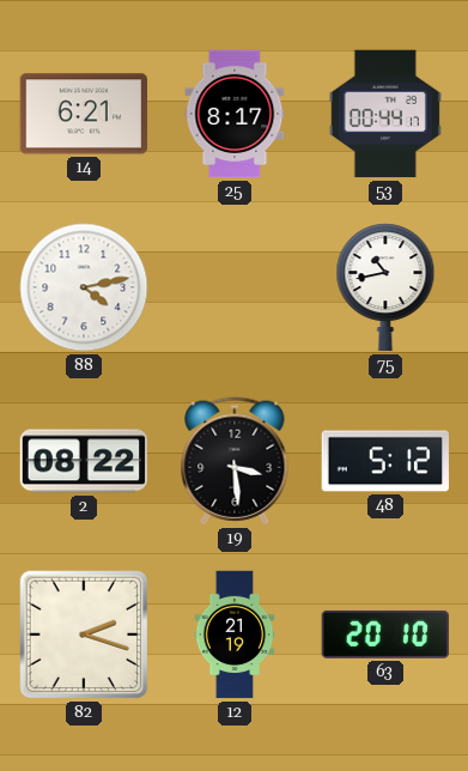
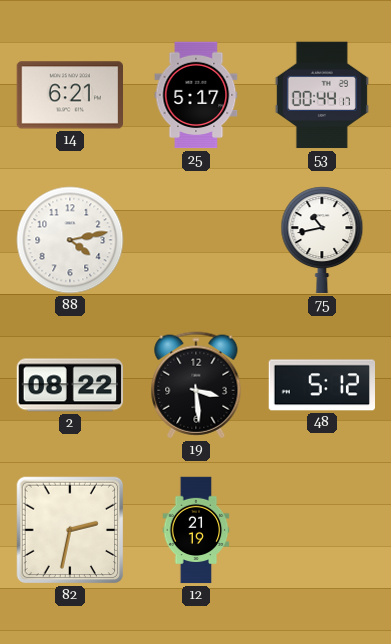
25: 8:17 -> 5:17
82: 2:18 -> 2:32
63: 20:10 -> none
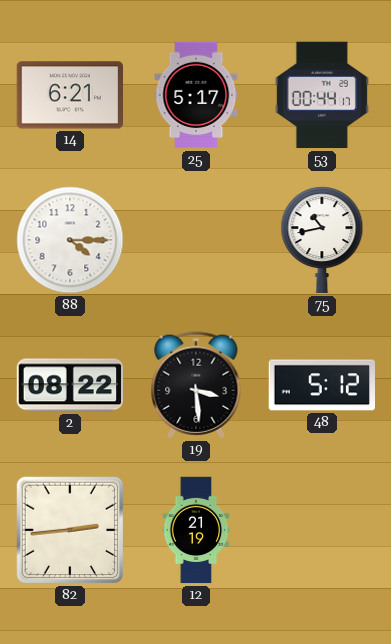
88: 4:13 -> 4:15
82: 2:32 -> 2:44
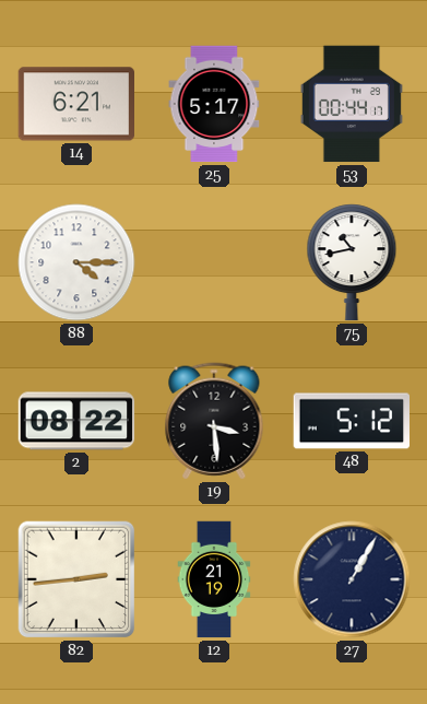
27: none -> 1:05
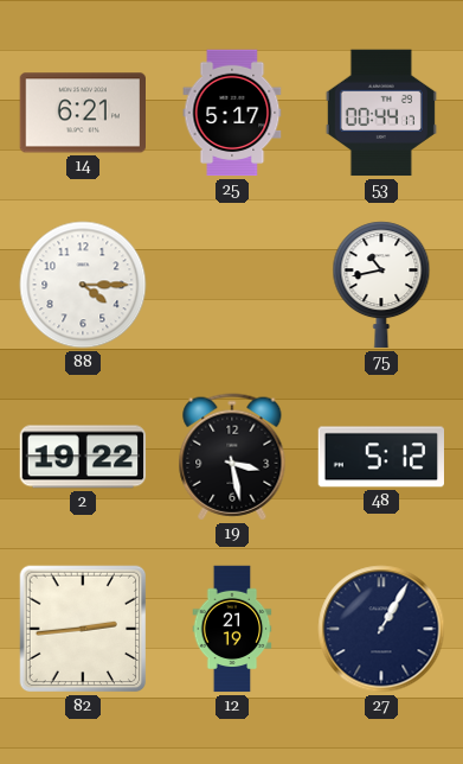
2: 08:22 -> 19:22
19: 3:29 -> 3:28
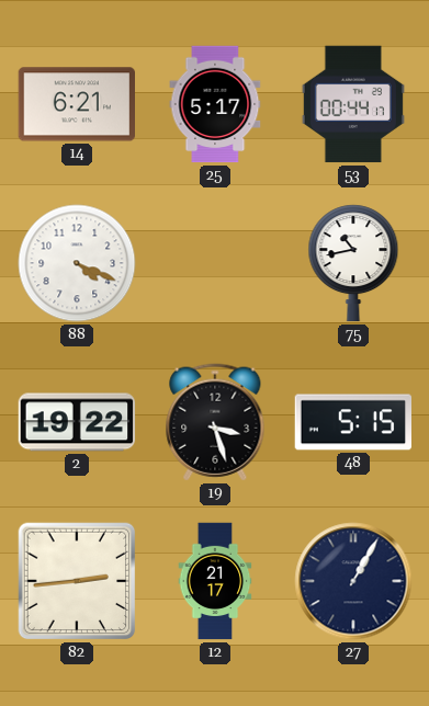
88: 4:15 -> 4:19
19: 3:28 -> 3:27
48: 5:12 -> 5:15
12: 21:19 -> 21:17
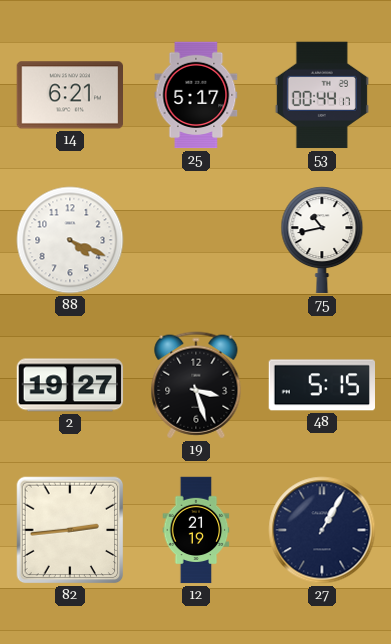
2: 19:22 -> 19:27
12: 21:17 -> 21:19
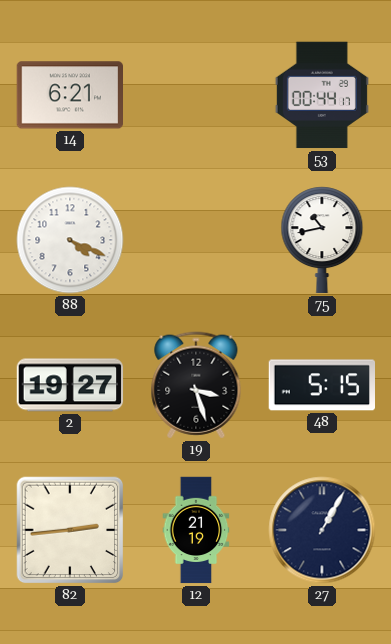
25: 5:17 -> none
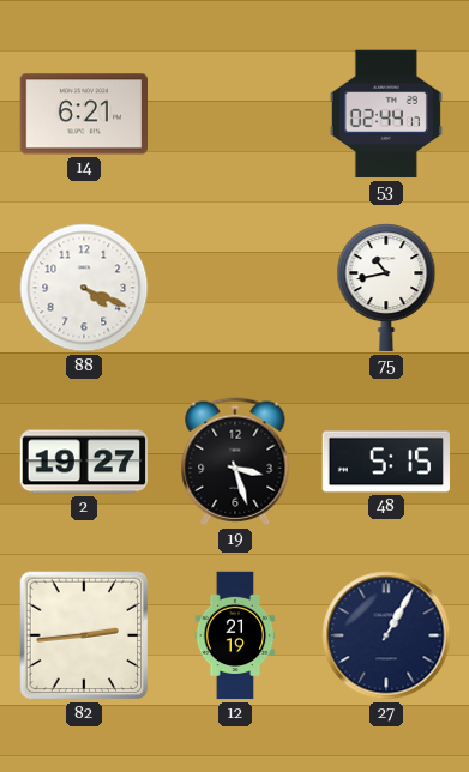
53: 00:44 -> 02:44
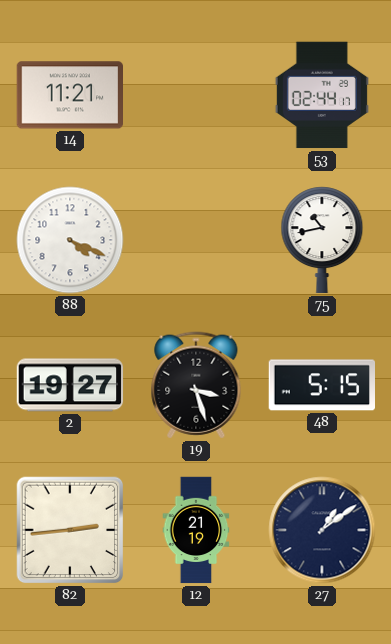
14: 6:21 -> 11:21
27: 1:05 -> 1:09
